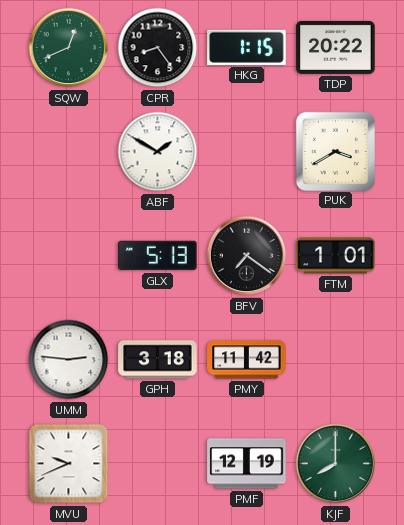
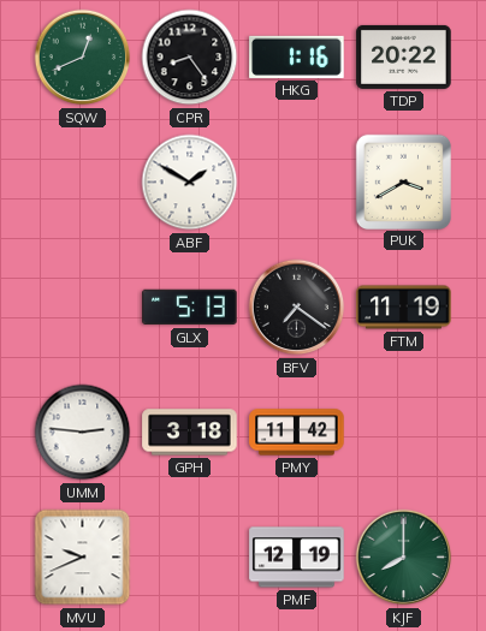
HKG: 1:15 -> 1:16
FTM: 1:01 -> 11:19
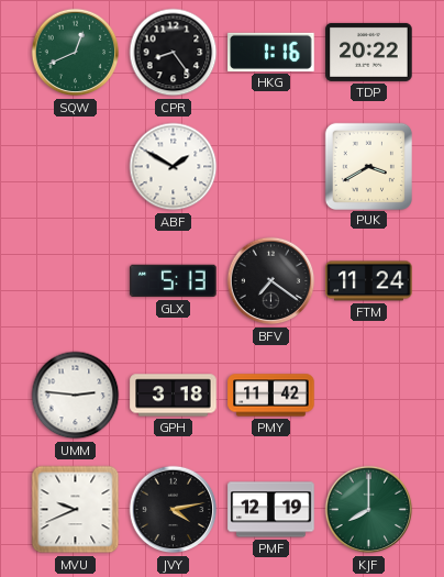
FTM: 11:19 -> 11:24
JVY: none -> 4:13
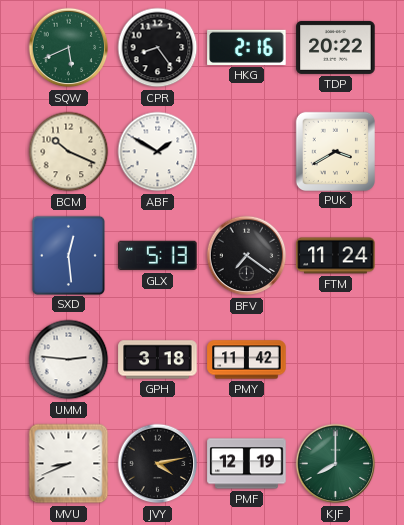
SQW: 12:41 -> 5:41
HKG: 1:16 -> 2:16
BCM: none -> 10:19
SXD: none -> 12:29
MVU: 9:41 -> 8:41
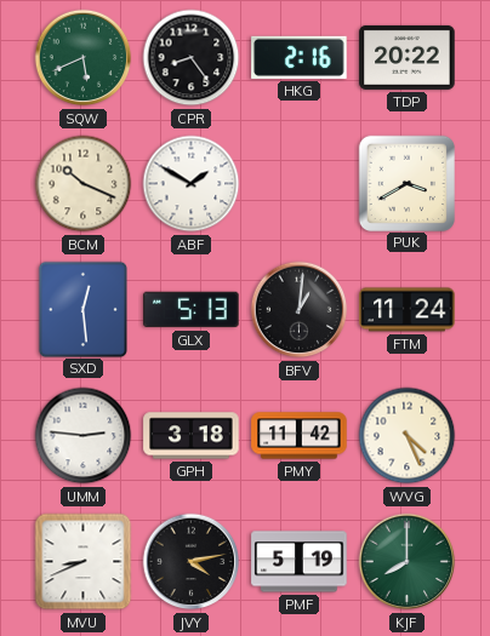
BFV: 7:21 -> 1:01
WVG: none -> 4:26
PMF: 12:19 -> 5:19
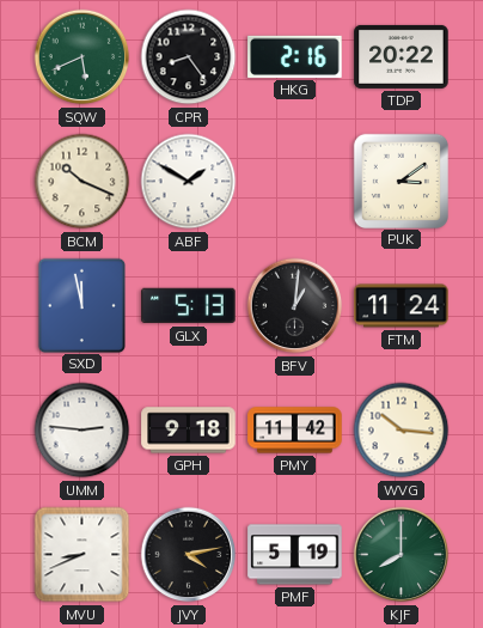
PUK: 3:40 -> 3:09
SXD: 12:29 -> 11:58
GPH: 3:18 -> 9:18
WVG: 4:26 -> 10:16
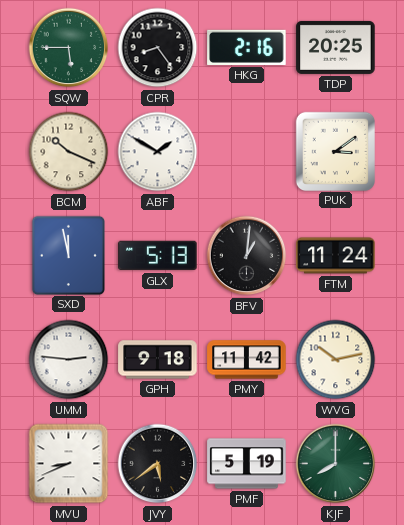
SQW: 5:41 -> 5:45
TDP: 20:22 -> 20:25
WVG: 10:16 -> 10:13
JVY: 4:13 -> 5:39
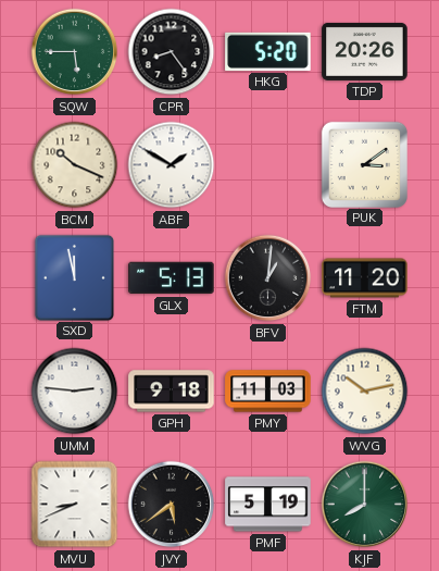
HKG: 2:16 -> 5:20
TDP: 20:25 -> 20:26
FTM: 11:24 -> 11:20
PMY: 11:42 -> 11:03
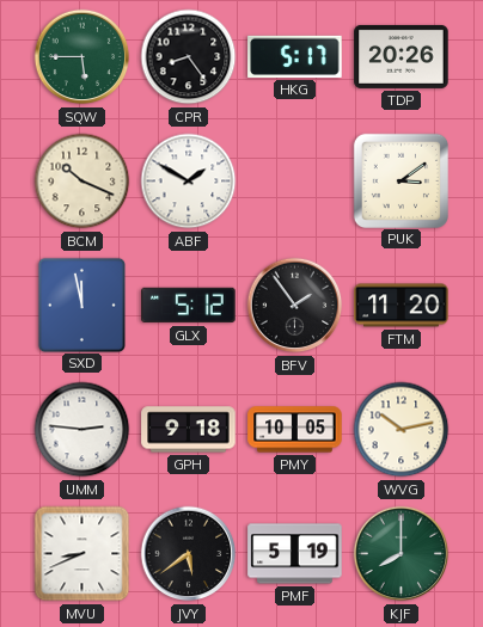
HKG: 5:20 -> 5:17
GLX: 5:13 -> 5:12
BFV: 1:01 -> 1:54
PMY: 11:03 -> 10:05
